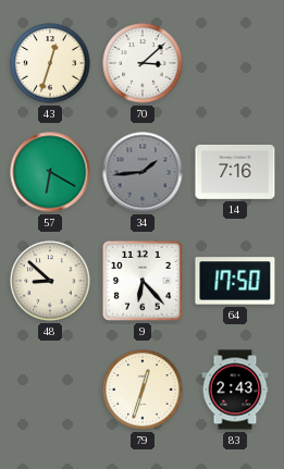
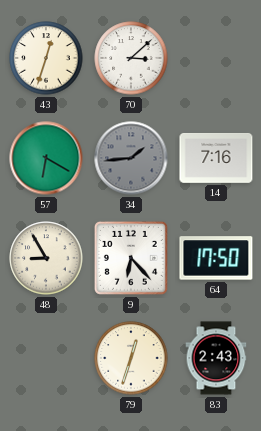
48: 8:52 -> 8:55
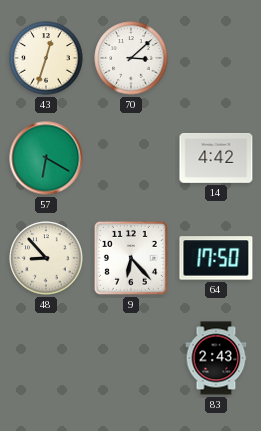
34: 1:44 -> none
14: 7:16 -> 4:42
48: 8:55 -> 8:53
79: 12:33 -> none
